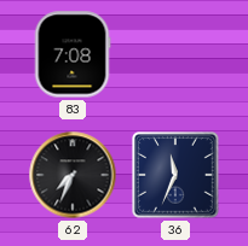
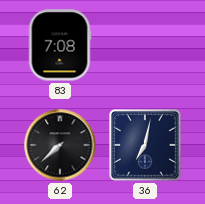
62: 7:34 -> 7:38
36: 11:34 -> 7:02
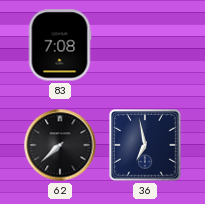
36: 7:02 -> 6:58
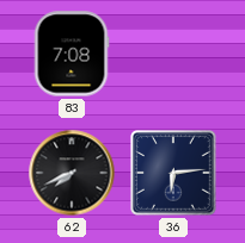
62: 7:38 -> 7:41
36: 6:58 -> 6:14
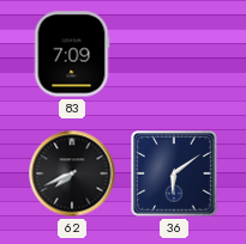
83: 7:08 -> 7:09
36: 6:14 -> 6:09
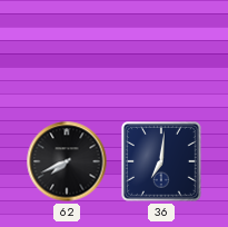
83: 7:09 -> none
36: 6:09 -> 7:01
